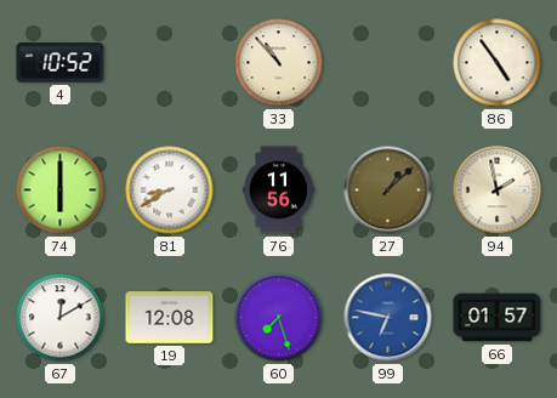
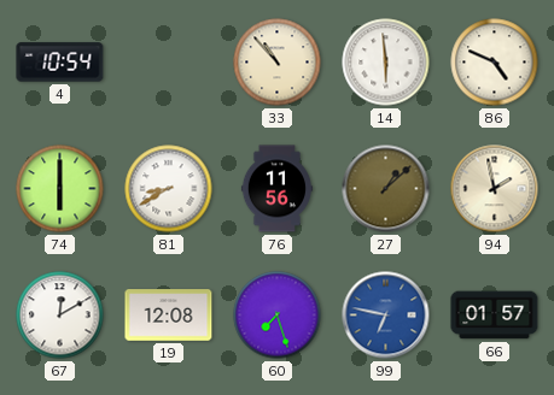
4: 10:52 -> 10:54
14: none -> 5:59
86: 4:54 -> 4:49
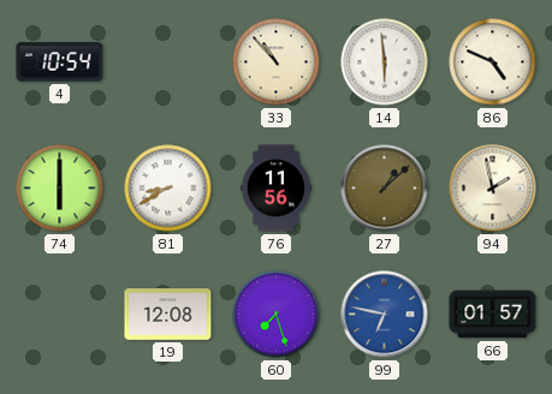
67: 12:10 -> none
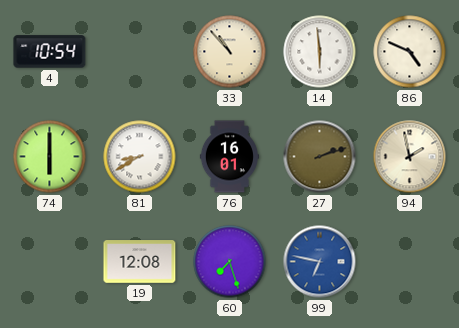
76: 11:56 -> 16:01
27: 1:08 -> 2:12
66: 01:57 -> none
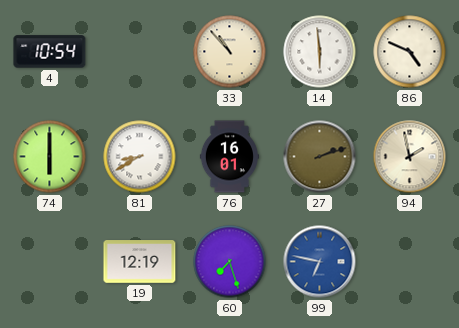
19: 12:08 -> 12:19
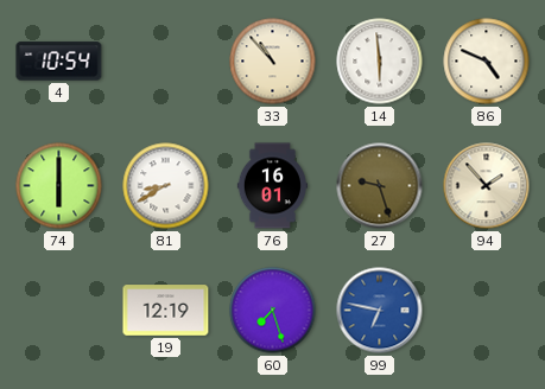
27: 2:12 -> 9:27
94: 1:58 -> 1:53
